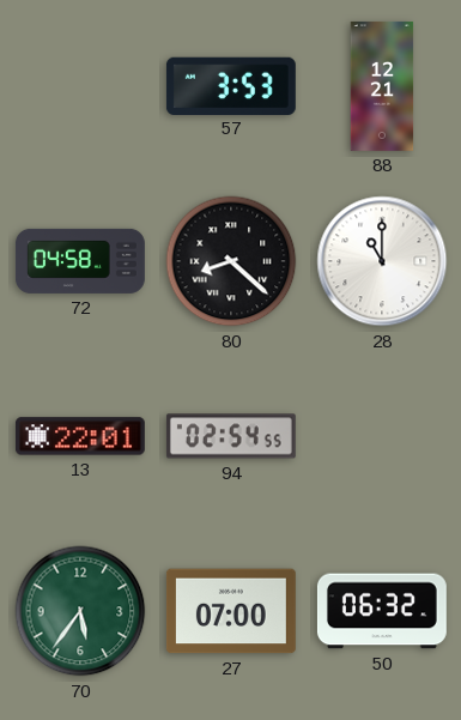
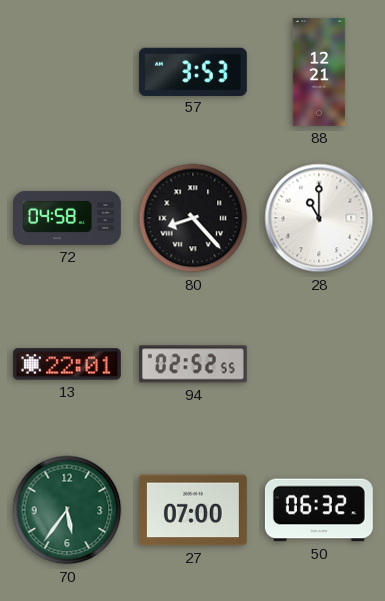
80: 8:22 -> 8:23
94: 02:54 -> 02:52
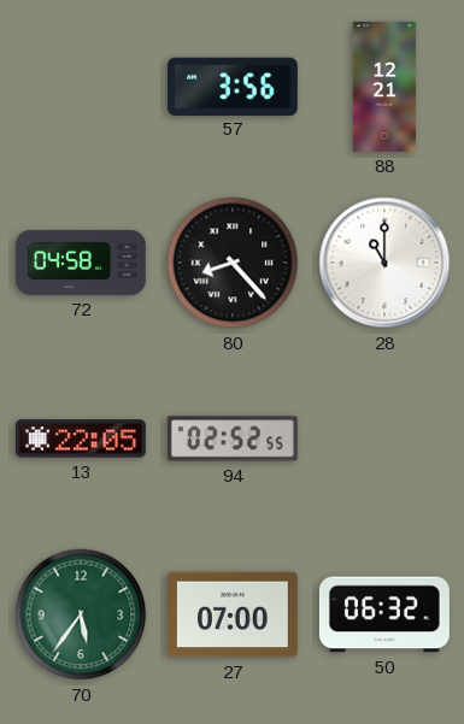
57: 3:53 -> 3:56
13: 22:01 -> 22:05
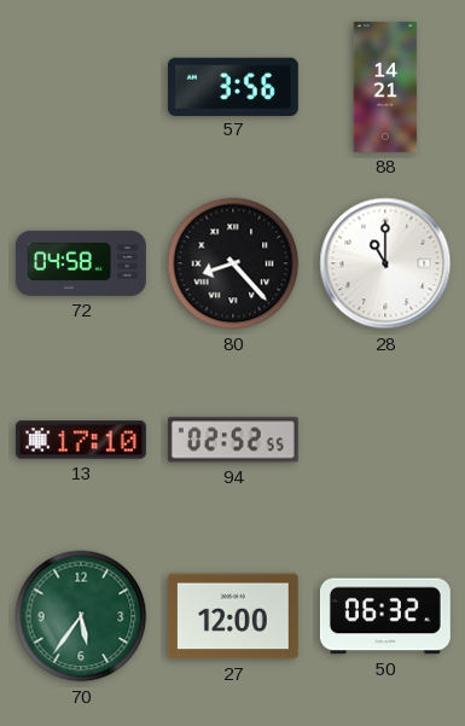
88: 12:21 -> 14:21
13: 22:05 -> 17:10
27: 07:00 -> 12:00
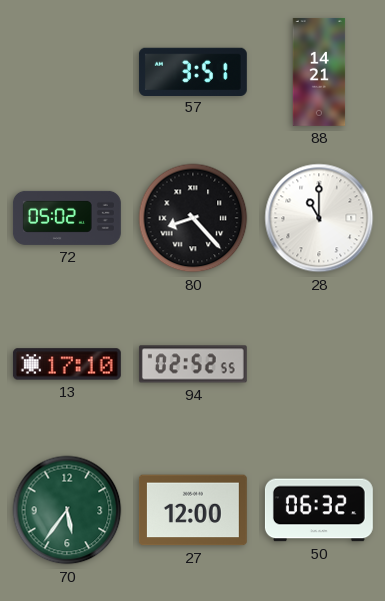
57: 3:56 -> 3:51
72: 04:58 -> 05:02
